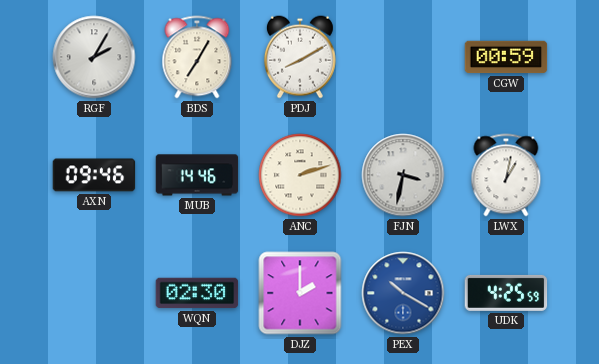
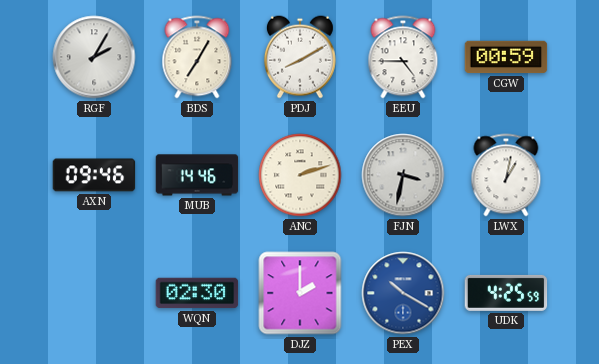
EEU: none -> 4:45
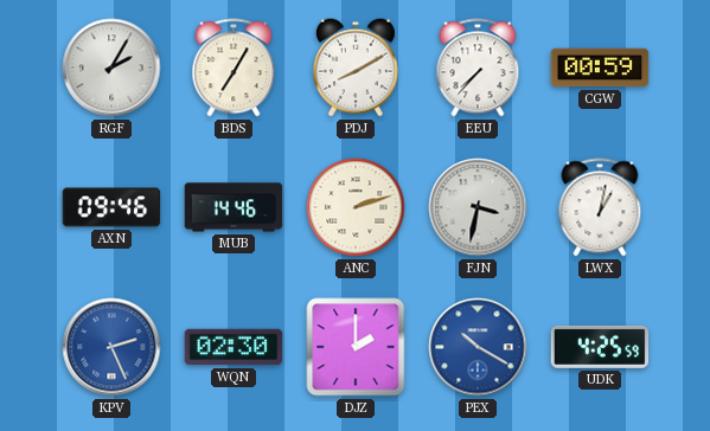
EEU: 4:45 -> 7:37
KPV: none -> 2:26
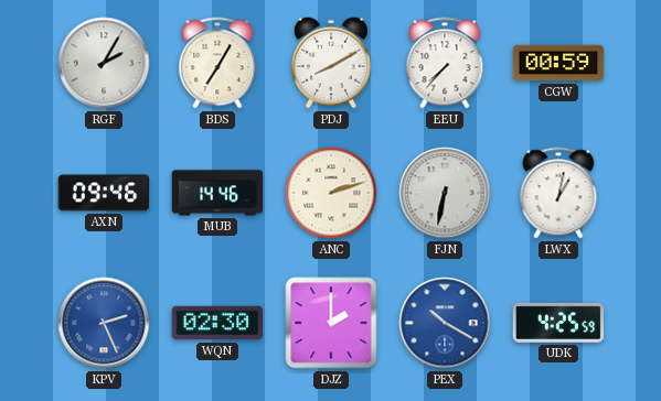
FJN: 3:32 -> 6:32
